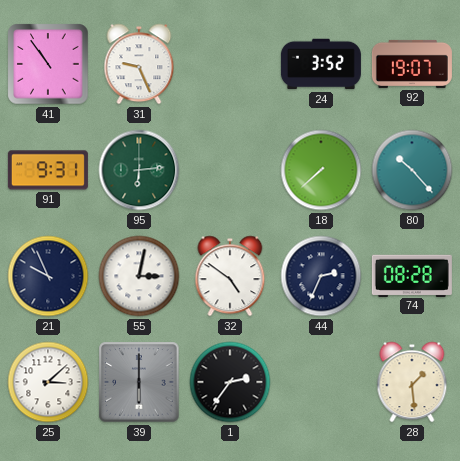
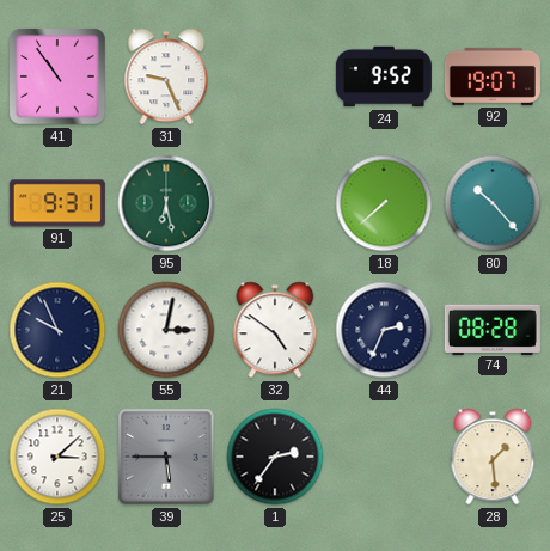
24: 3:52 -> 9:52
95: 6:14 -> 6:28
39: 6:00 -> 5:45
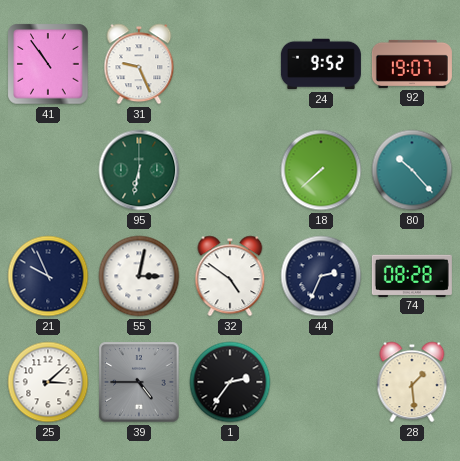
91: 9:31 -> none
95: 6:28 -> 6:32
39: 5:45 -> 4:45
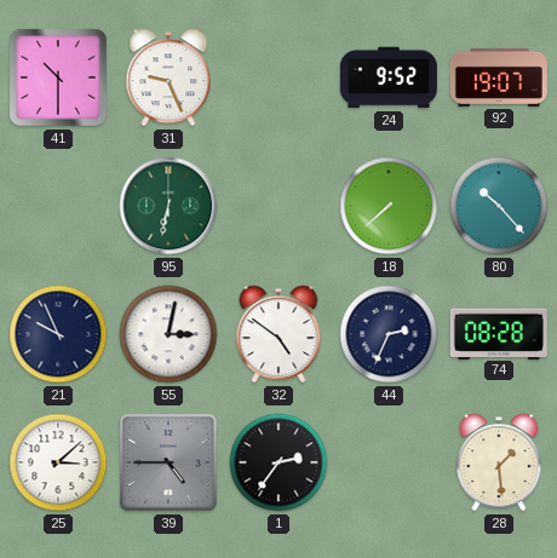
41: 10:54 -> 10:30
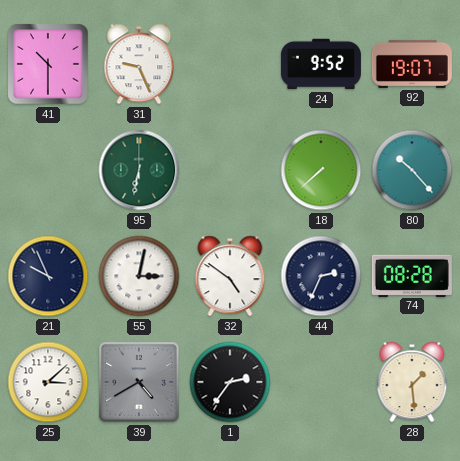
39: 4:45 -> 4:40
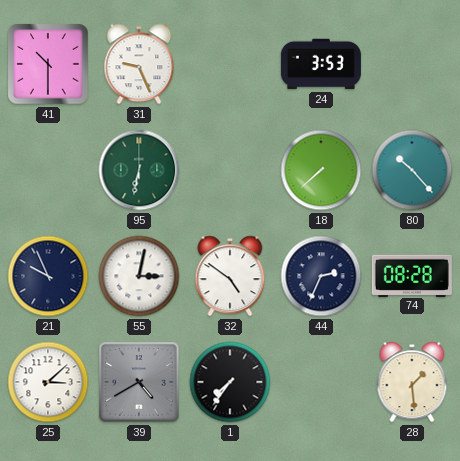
24: 9:52 -> 3:53
92: 19:07 -> none
1: 2:36 -> 7:36
